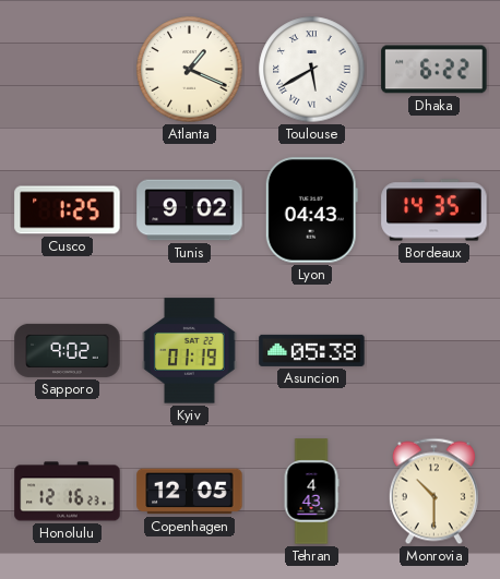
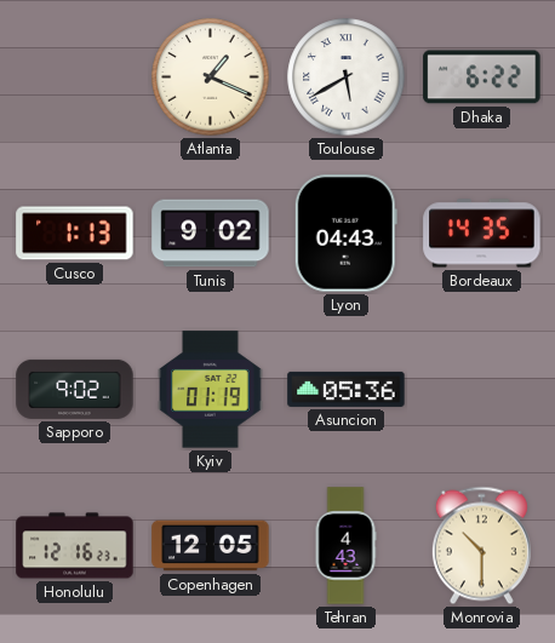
Cusco: 1:25 -> 1:13
Asuncion: 05:38 -> 05:36
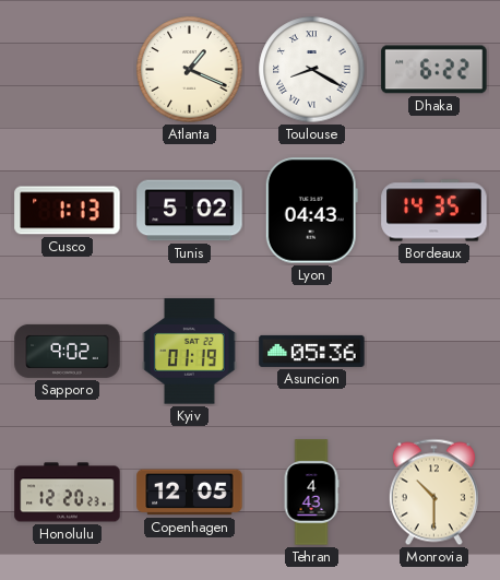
Toulouse: 5:40 -> 8:20
Tunis: 9:02 -> 5:02
Honolulu: 12:16 -> 12:20
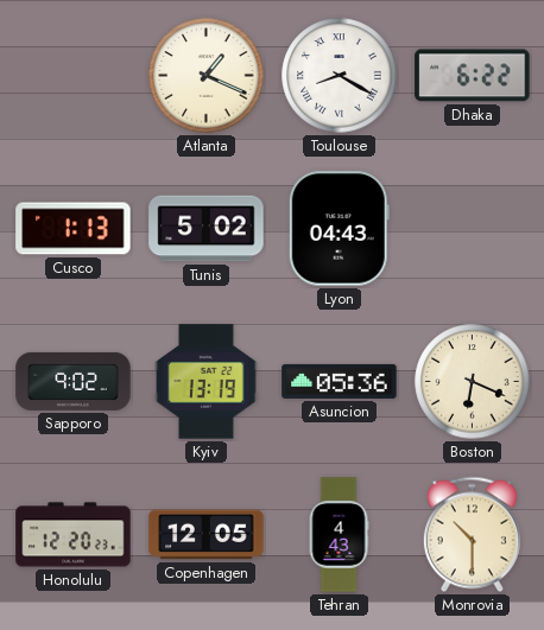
Bordeaux: 14:35 -> none
Kyiv: 01:19 -> 13:19
Boston: none -> 6:19
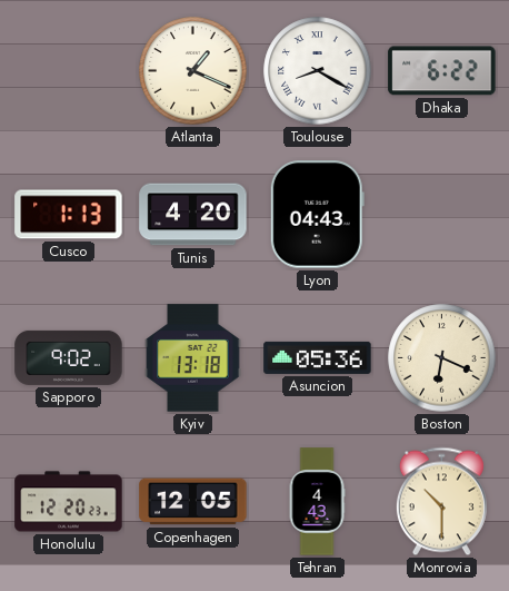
Tunis: 5:02 -> 4:20
Kyiv: 13:19 -> 13:18
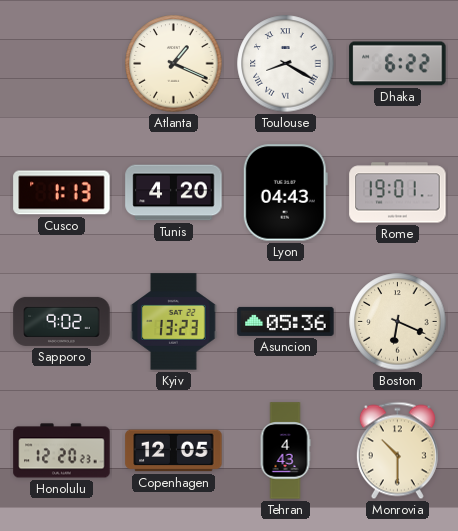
Rome: none -> 19:01
Kyiv: 13:18 -> 13:23
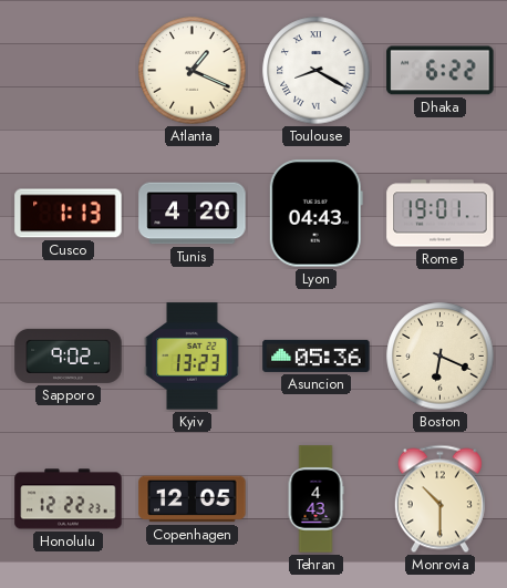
Honolulu: 12:20 -> 12:22
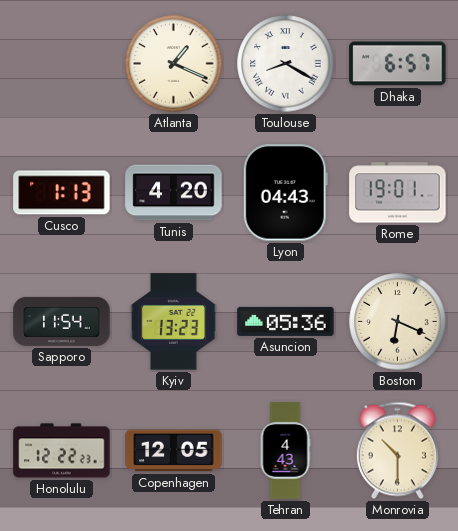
Dhaka: 6:22 -> 6:57
Sapporo: 9:02 -> 11:54
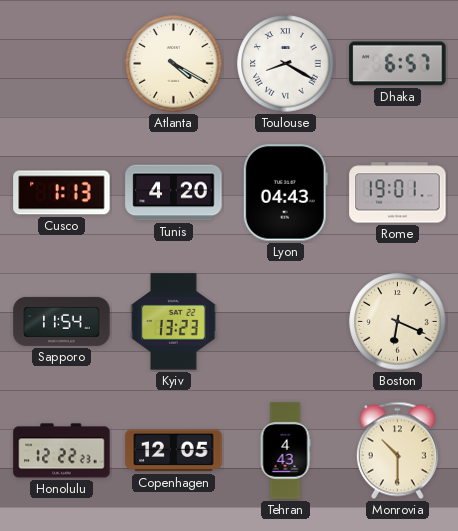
Atlanta: 1:19 -> 4:20
Asuncion: 05:36 -> none
